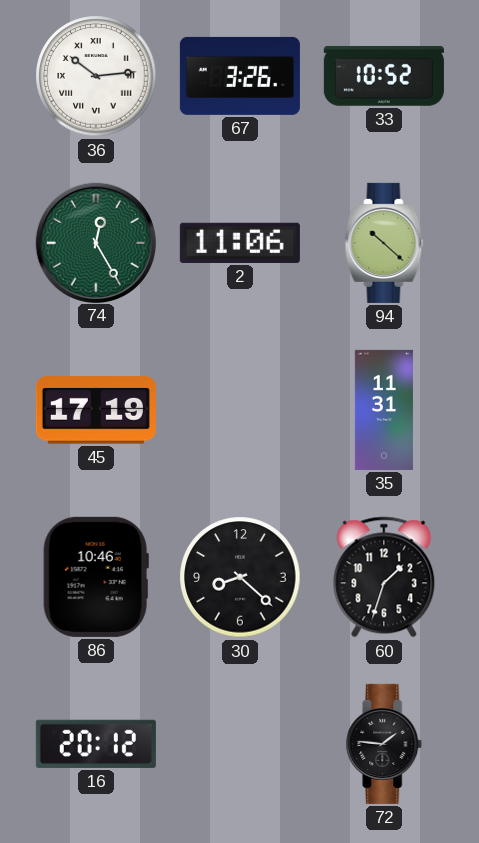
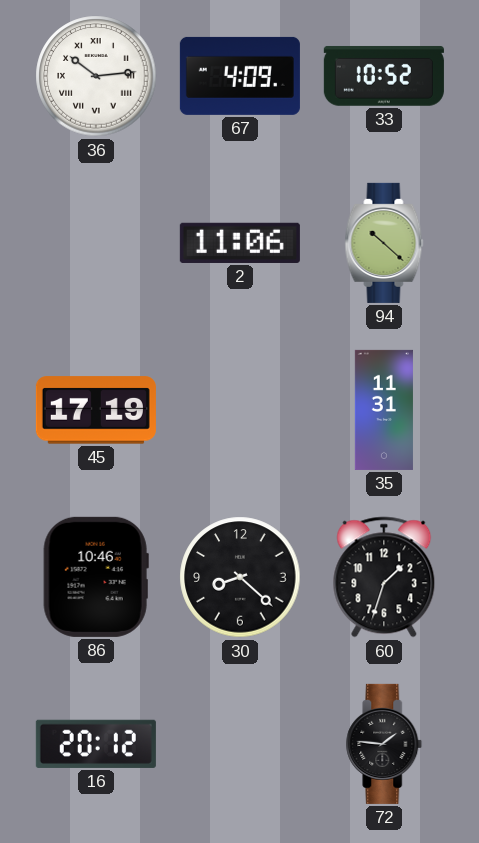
67: 3:26 -> 4:09
74: 12:25 -> none
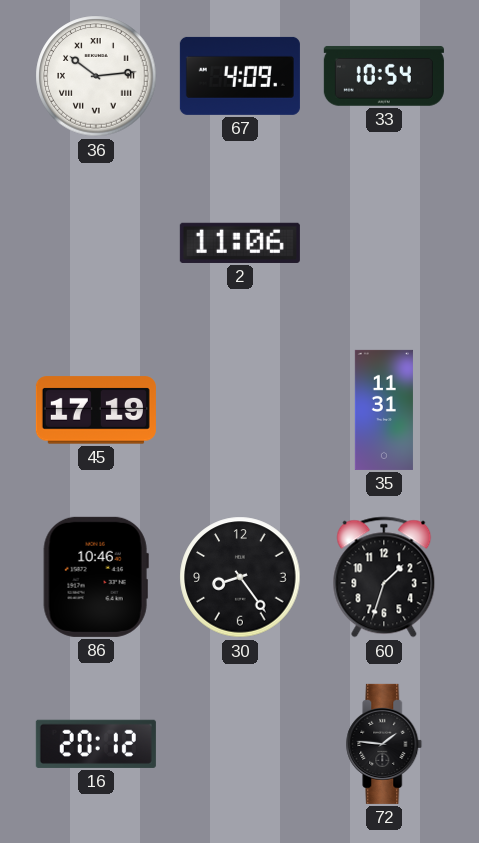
33: 10:52 -> 10:54
94: 10:22 -> none
30: 8:22 -> 8:24
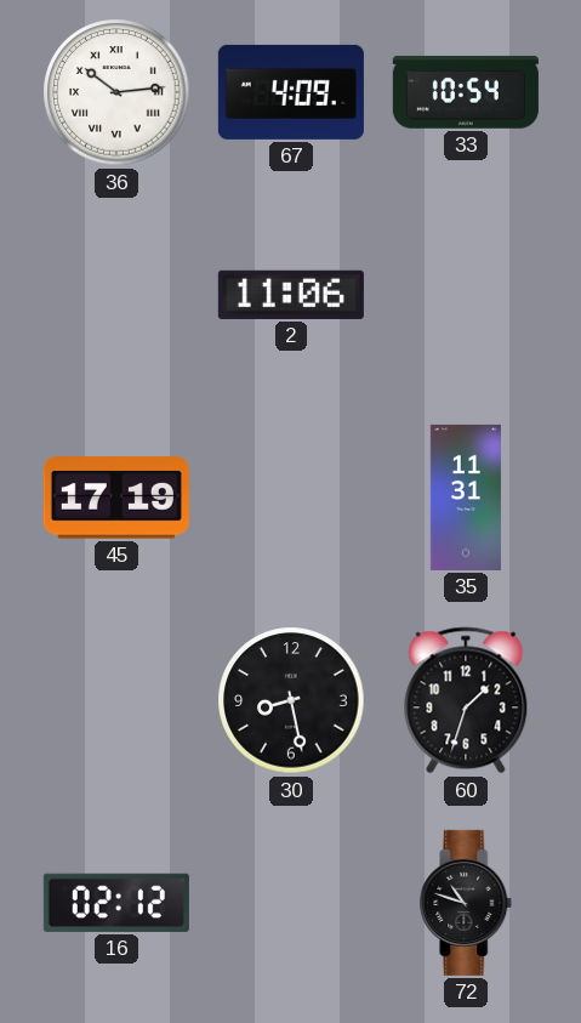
86: 10:46 -> none
30: 8:24 -> 8:28
16: 20:12 -> 02:12
72: 1:46 -> 10:48
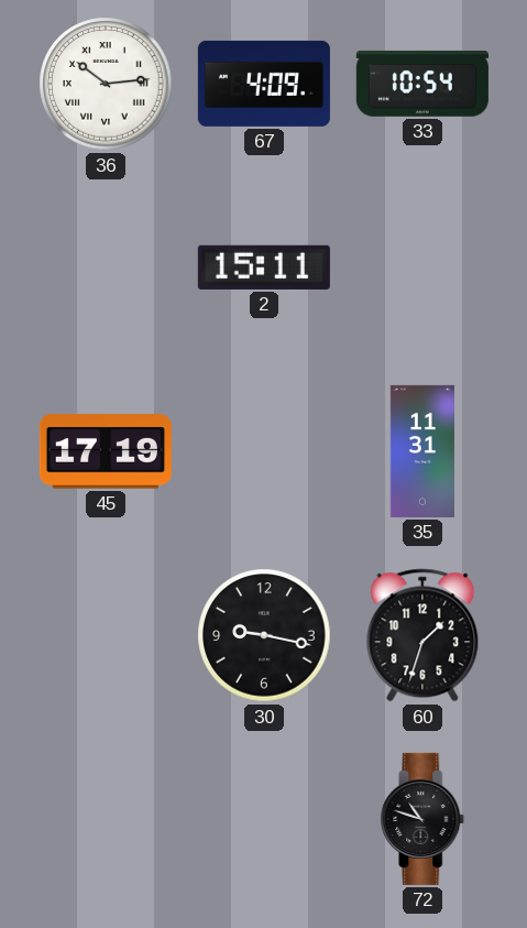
2: 11:06 -> 15:11
30: 8:28 -> 9:17
16: 02:12 -> none
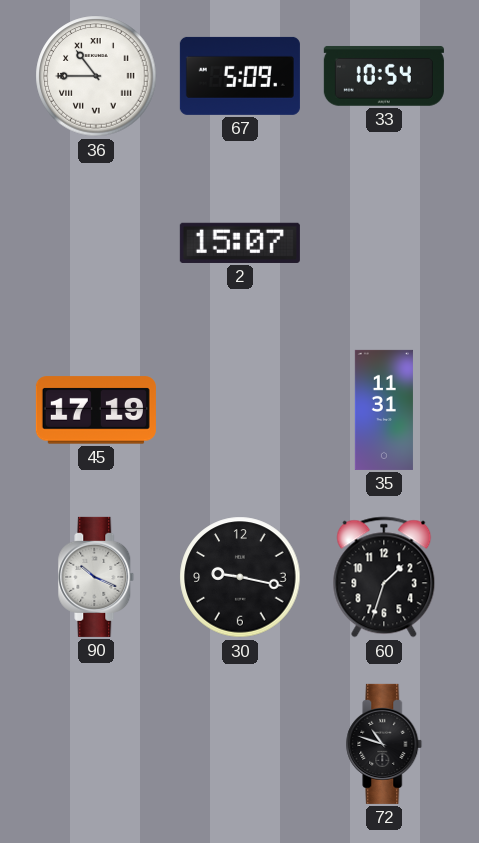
36: 10:14 -> 10:45
67: 4:09 -> 5:09
2: 15:11 -> 15:07
90: none -> 10:19
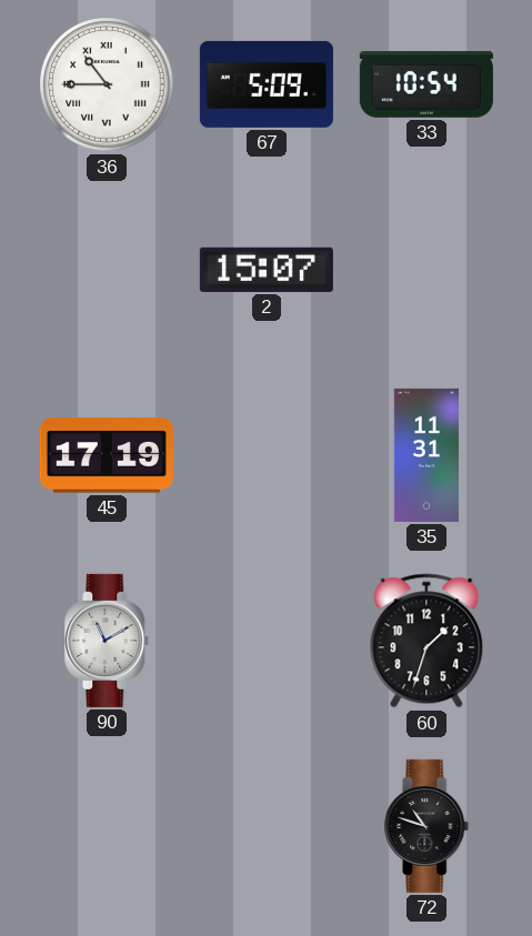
90: 10:19 -> 11:10
30: 9:17 -> none
